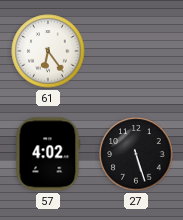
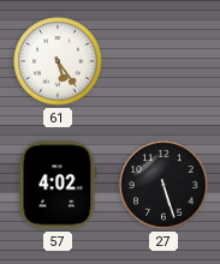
61: 6:24 -> 5:24
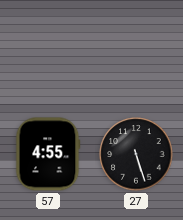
61: 5:24 -> none
57: 4:02 -> 4:55
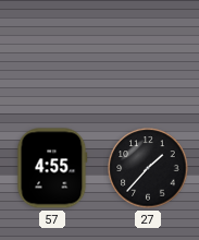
27: 5:27 -> 1:37
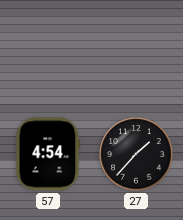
57: 4:55 -> 4:54
